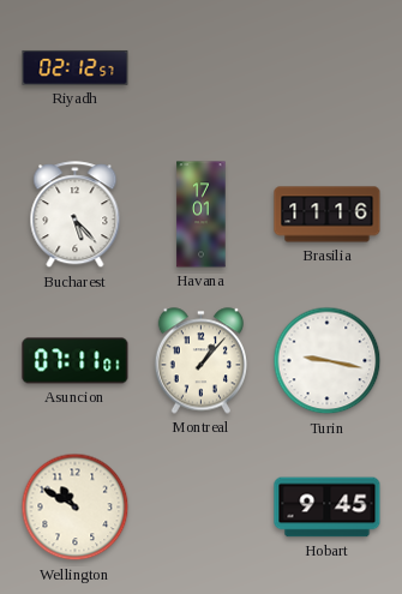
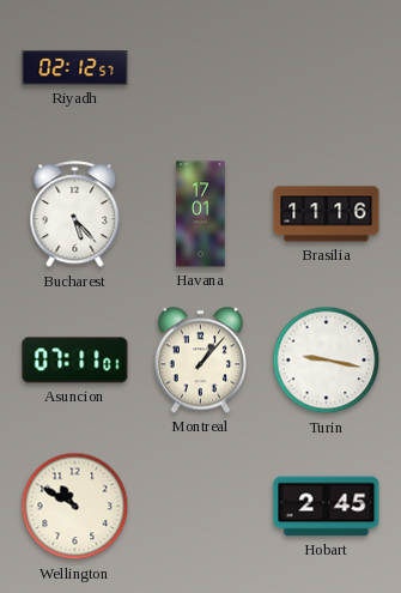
Hobart: 9:45 -> 2:45
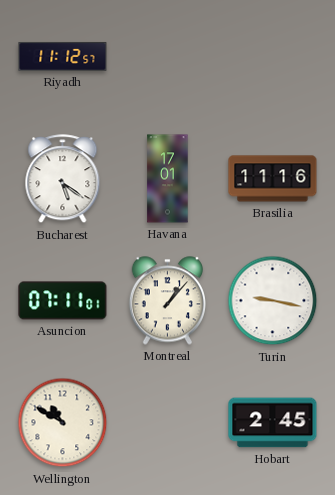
Riyadh: 02:12 -> 11:12
Bucharest: 5:23 -> 5:21
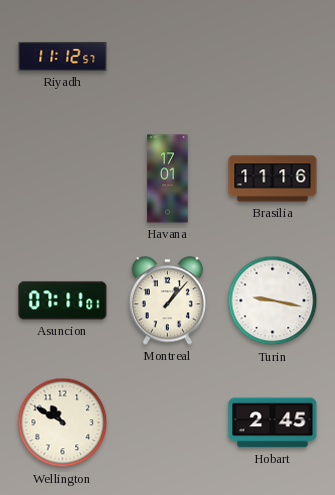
Bucharest: 5:21 -> none
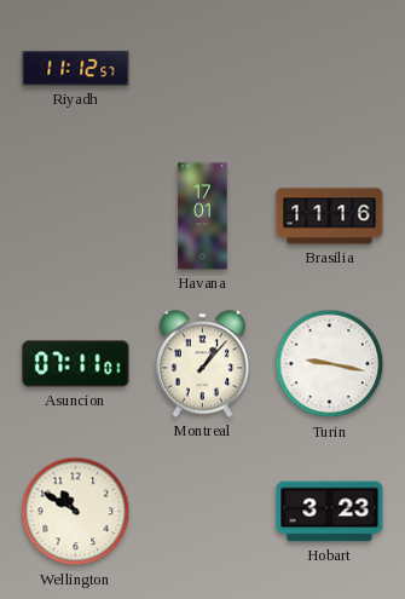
Hobart: 2:45 -> 3:23
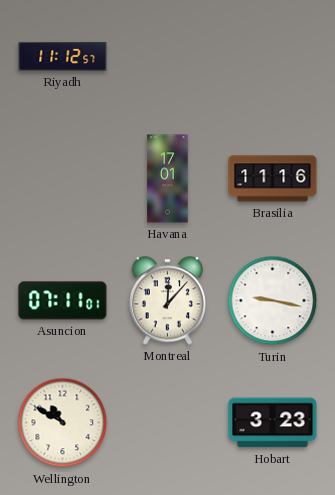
Montreal: 1:07 -> 12:07
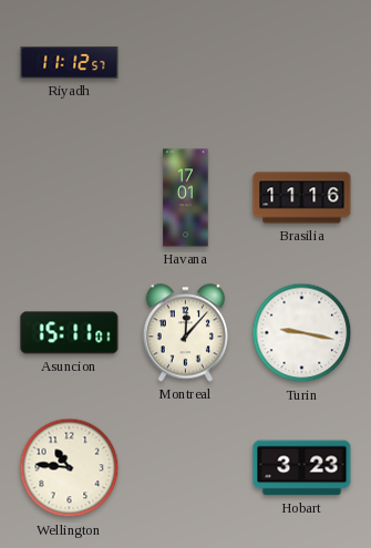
Asuncion: 07:11 -> 15:11
Wellington: 10:50 -> 10:46
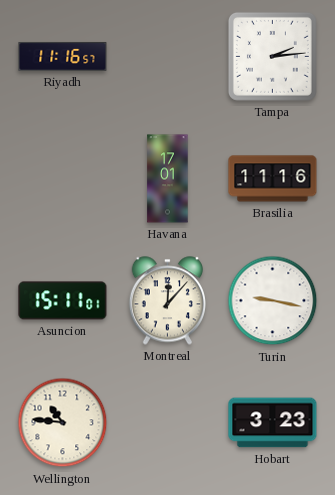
Riyadh: 11:12 -> 11:16
Tampa: none -> 2:14
